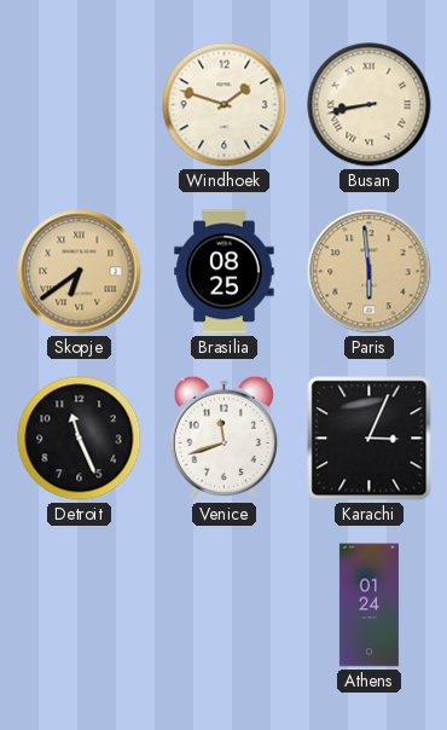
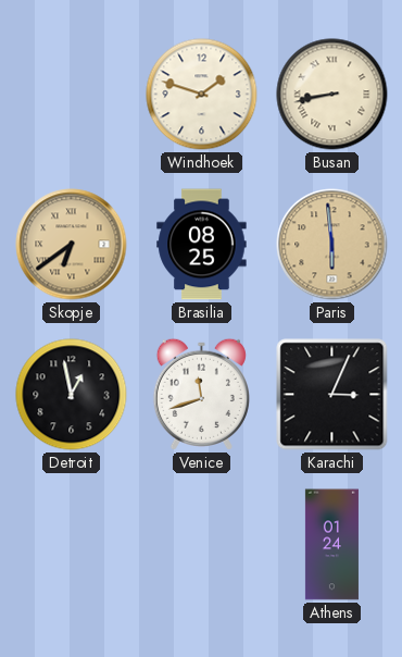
Detroit: 11:26 -> 12:58
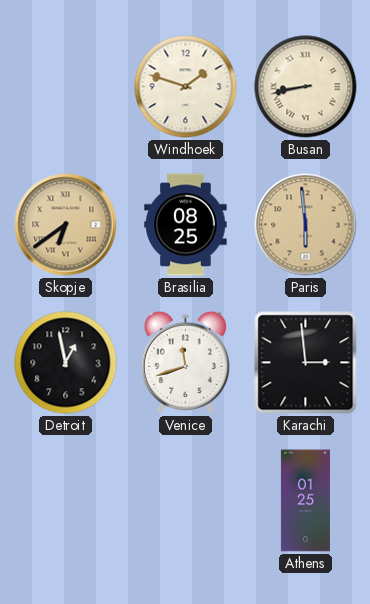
Karachi: 3:04 -> 2:59
Athens: 01:24 -> 01:25
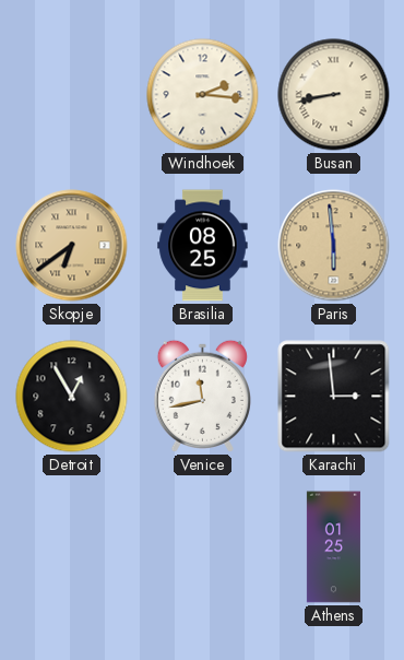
Windhoek: 1:48 -> 2:16
Detroit: 12:58 -> 12:55
Venice: 11:42 -> 11:43
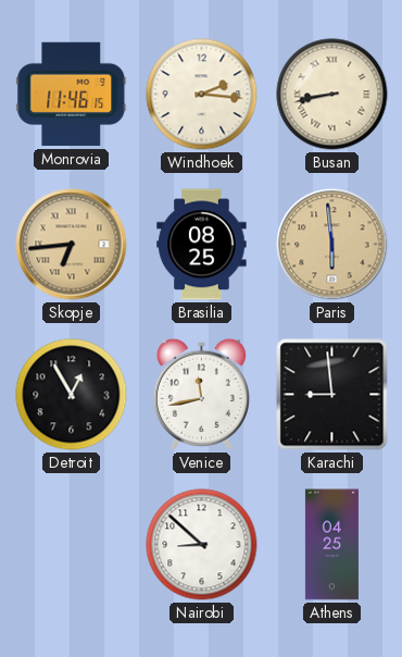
Monrovia: none -> 11:46
Skopje: 6:39 -> 6:44
Karachi: 2:59 -> 8:59
Nairobi: none -> 8:52
Athens: 01:25 -> 04:25
